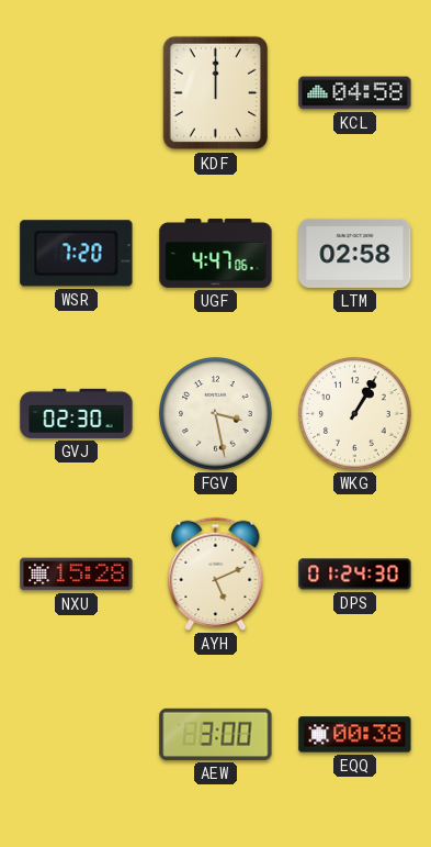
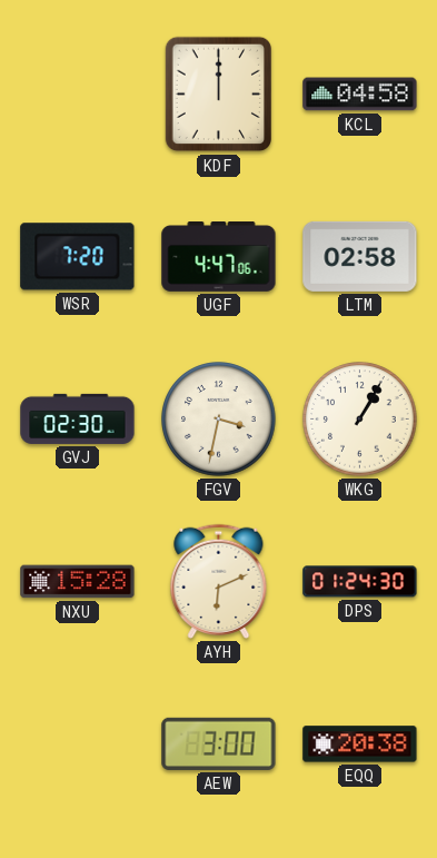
FGV: 3:28 -> 3:32
AYH: 5:11 -> 6:11
EQQ: 00:38 -> 20:38
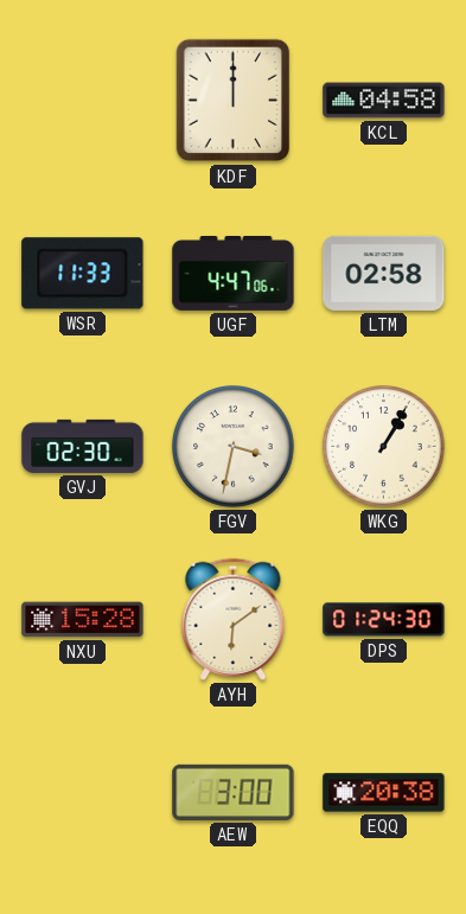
WSR: 7:20 -> 11:33
AYH: 6:11 -> 6:09
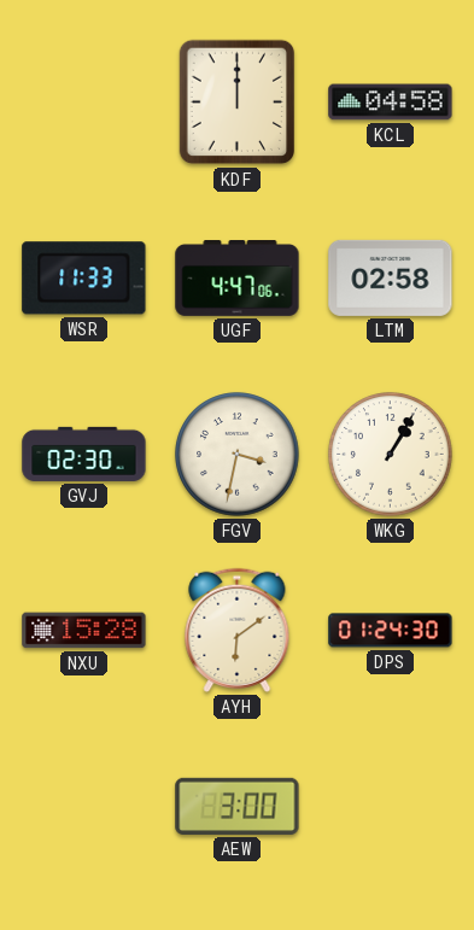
EQQ: 20:38 -> none
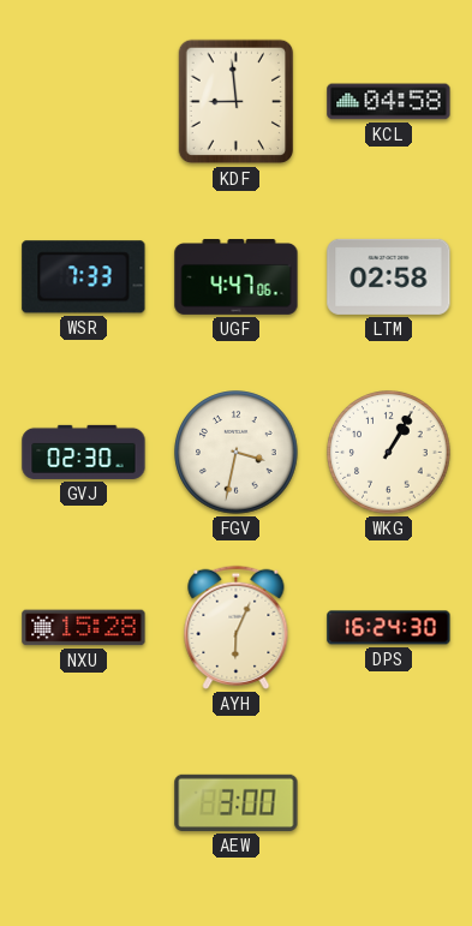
KDF: 12:00 -> 8:59
WSR: 11:33 -> 7:33
AYH: 6:09 -> 6:04
DPS: 01:24 -> 16:24
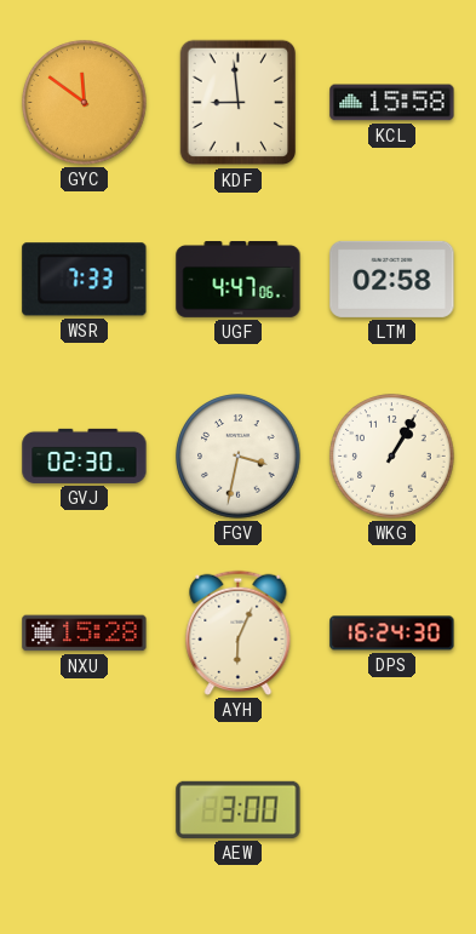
GYC: none -> 11:51
KCL: 04:58 -> 15:58
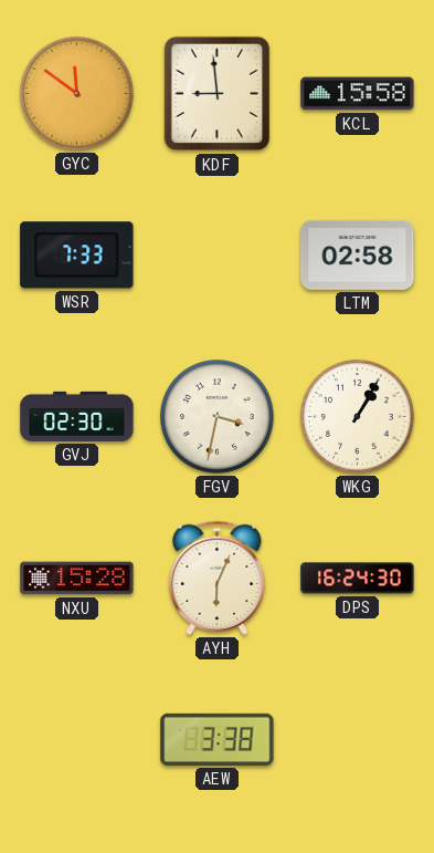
UGF: 4:47 -> none
AEW: 3:00 -> 3:38
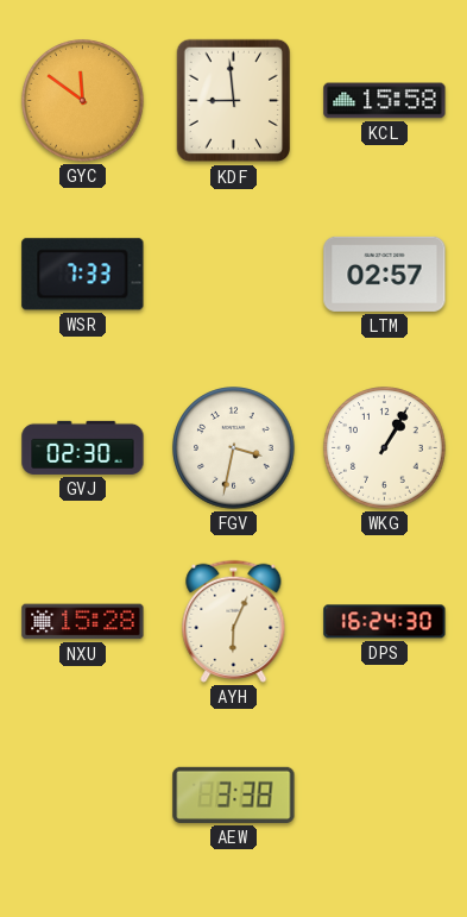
LTM: 02:58 -> 02:57
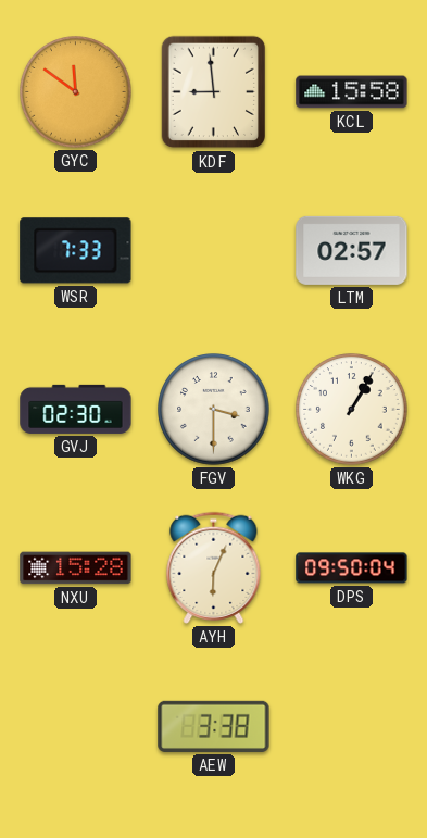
FGV: 3:32 -> 3:30
DPS: 16:24 -> 09:50
